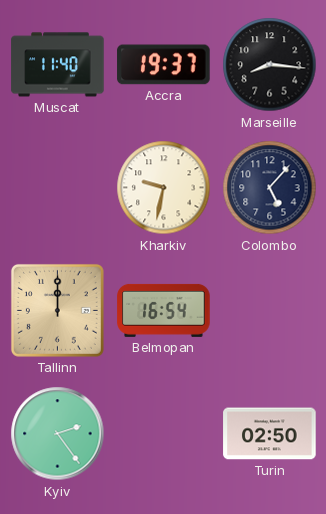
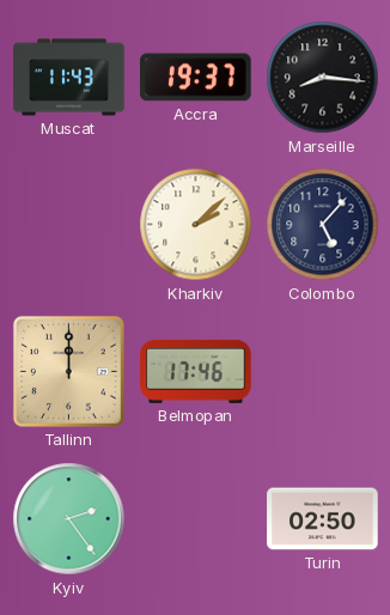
Muscat: 11:40 -> 11:43
Kharkiv: 9:32 -> 2:08
Belmopan: 16:54 -> 17:46
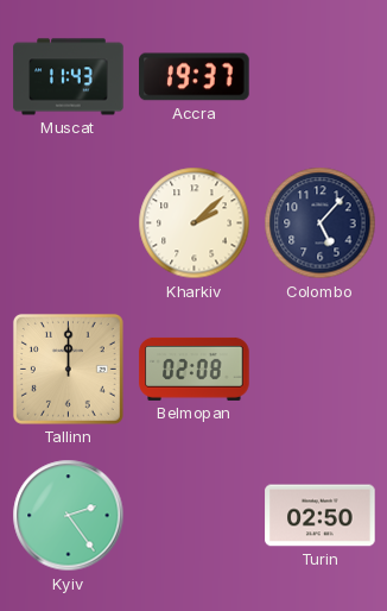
Marseille: 8:16 -> none
Belmopan: 17:46 -> 02:08
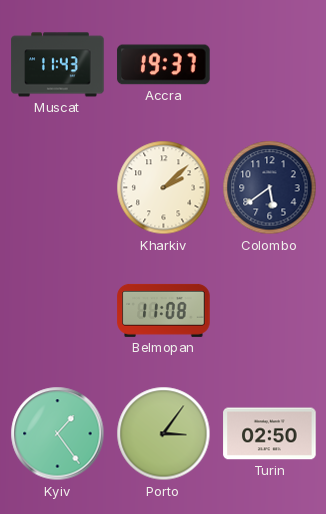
Colombo: 5:07 -> 5:39
Tallinn: 12:00 -> none
Belmopan: 02:08 -> 11:08
Kyiv: 2:24 -> 1:24
Porto: none -> 3:06
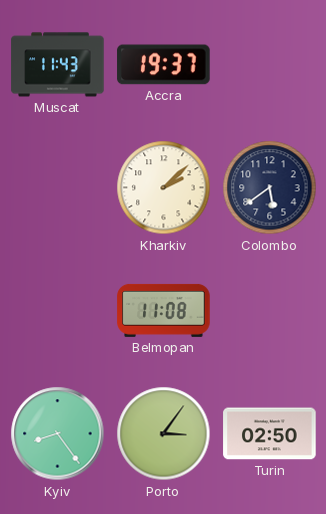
Kyiv: 1:24 -> 8:24
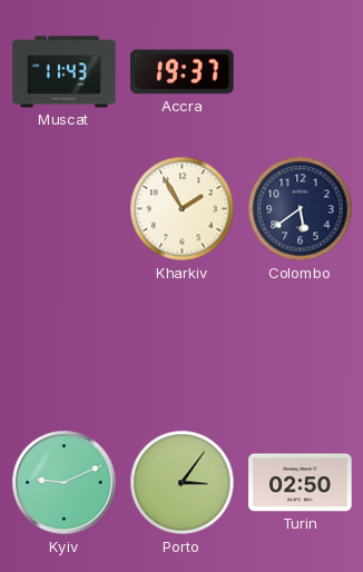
Kharkiv: 2:08 -> 1:55
Belmopan: 11:08 -> none
Kyiv: 8:24 -> 9:11
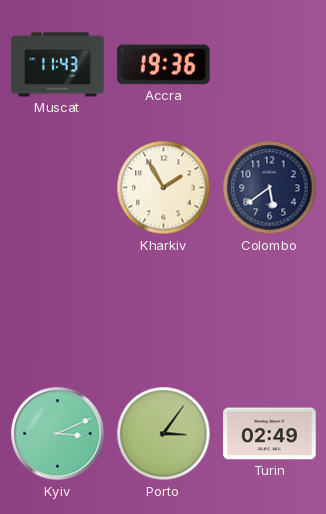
Accra: 19:37 -> 19:36
Kyiv: 9:11 -> 3:11
Turin: 02:50 -> 02:49
